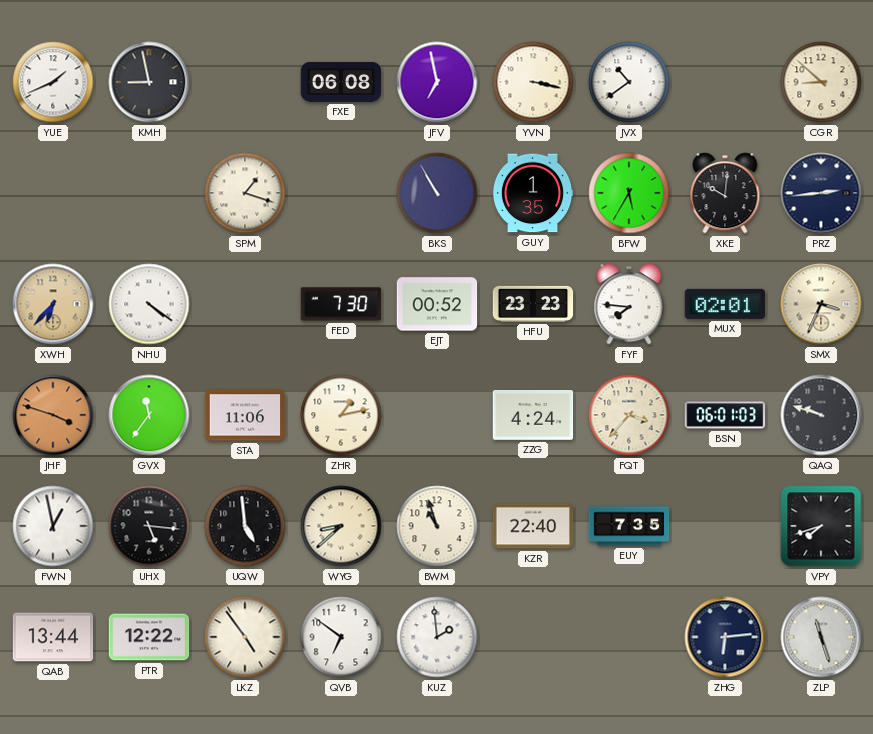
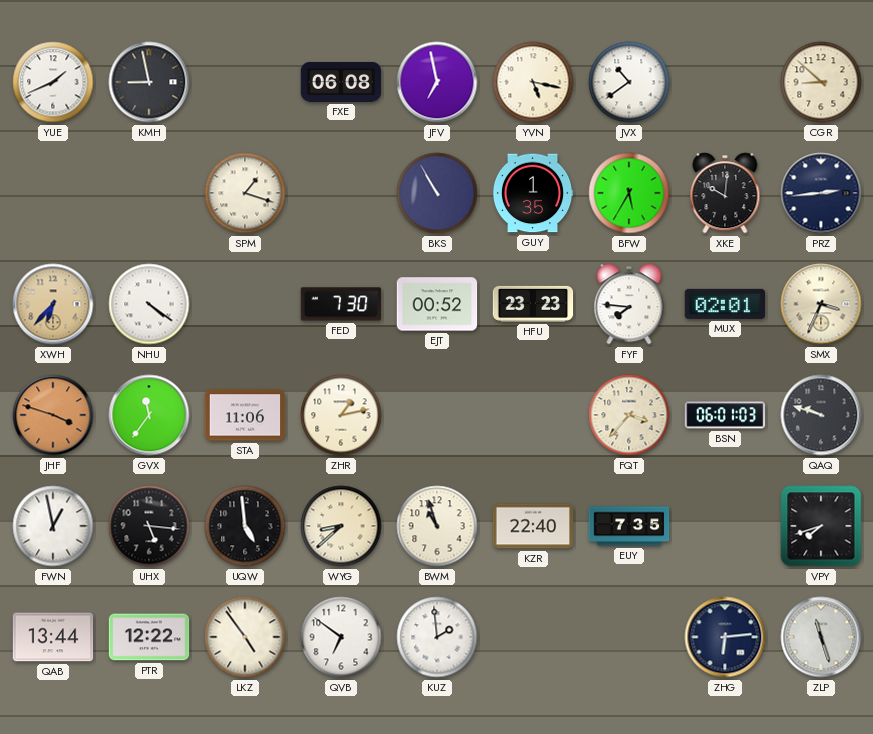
YVN: 3:17 -> 5:17
ZZG: 4:24 -> none
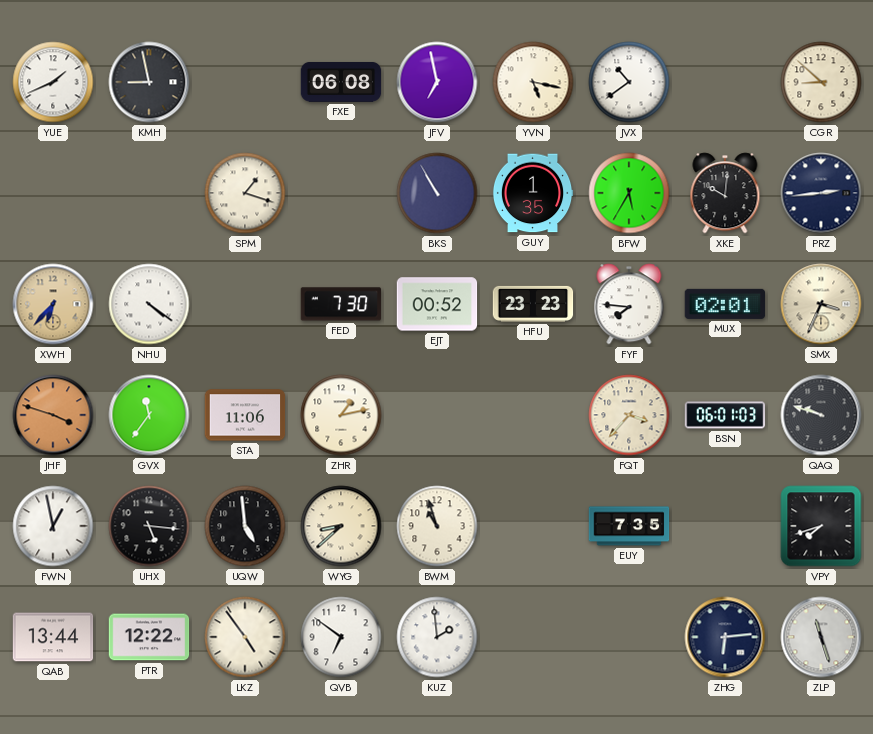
KZR: 22:40 -> none
